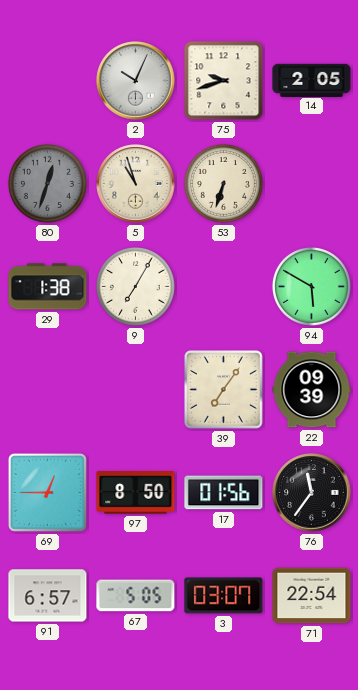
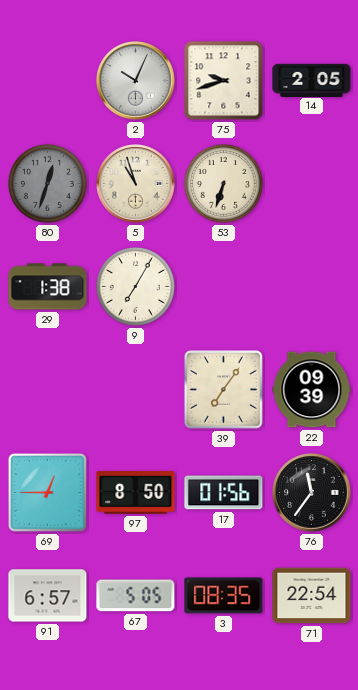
94: 5:50 -> none
3: 03:07 -> 08:35
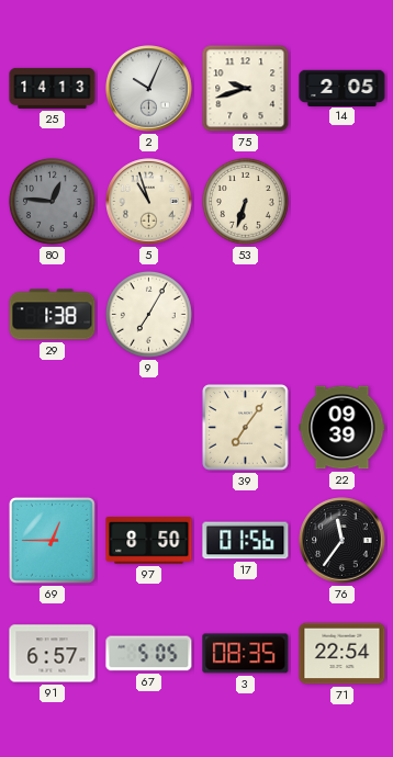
25: none -> 14:13
80: 12:33 -> 12:46
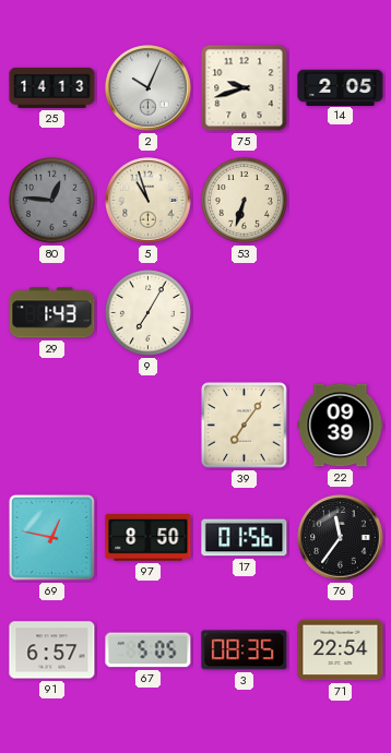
29: 1:38 -> 1:43
69: 12:45 -> 12:47
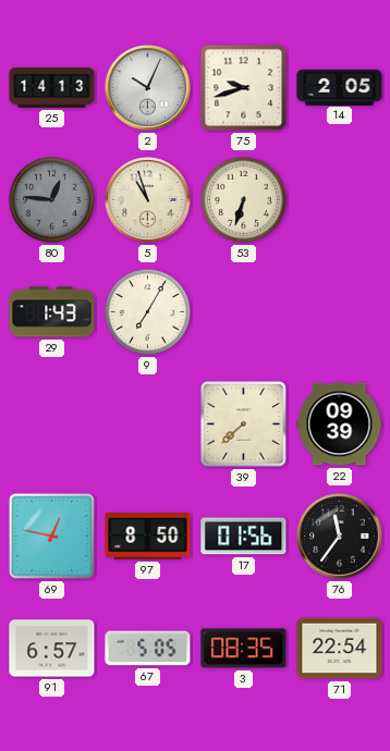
39: 7:06 -> 7:38
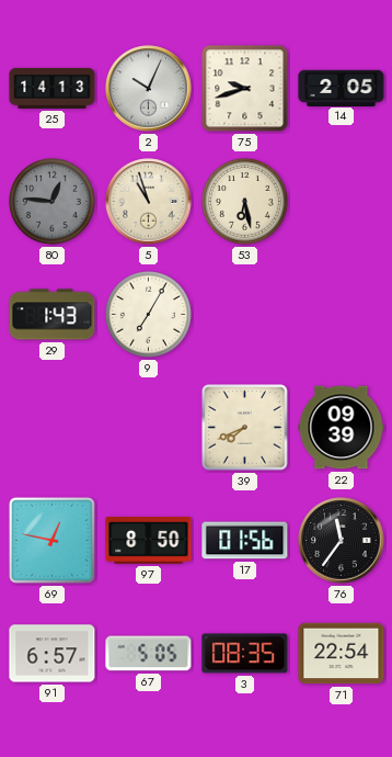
53: 6:33 -> 6:28
39: 7:38 -> 7:41
